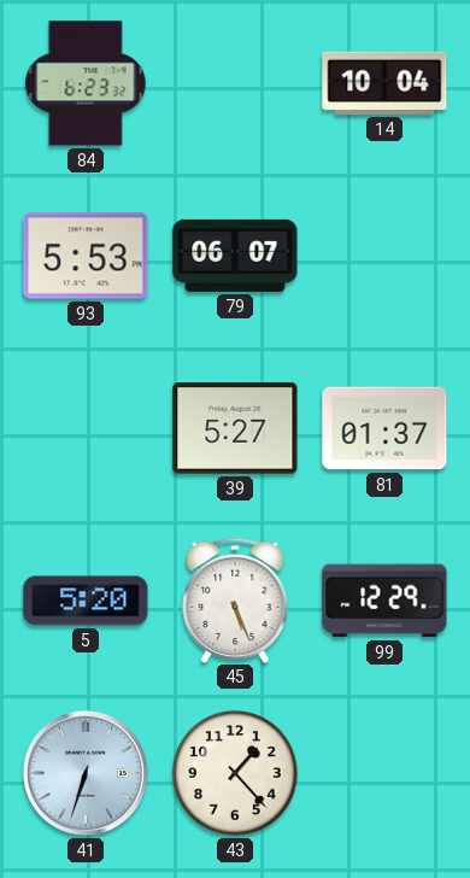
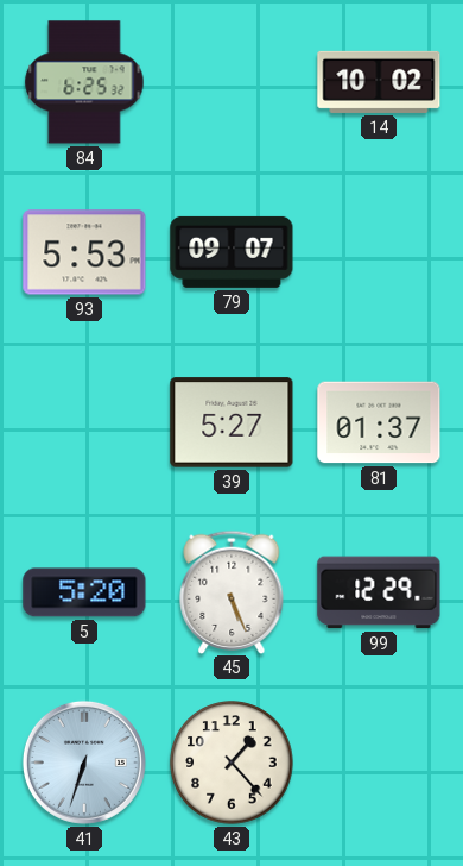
84: 6:23 -> 6:25
14: 10:04 -> 10:02
79: 06:07 -> 09:07
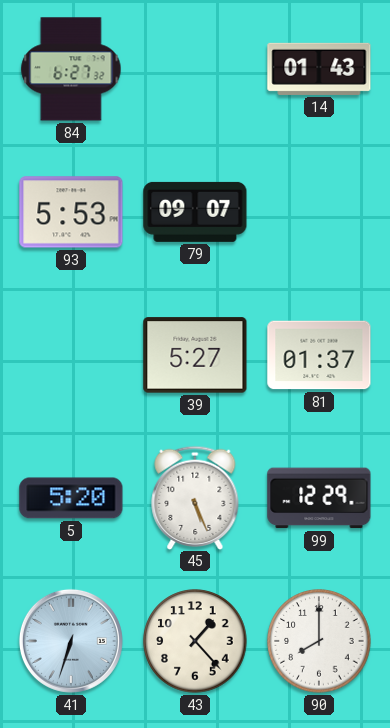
84: 6:25 -> 6:27
14: 10:02 -> 01:43
90: none -> 8:00
